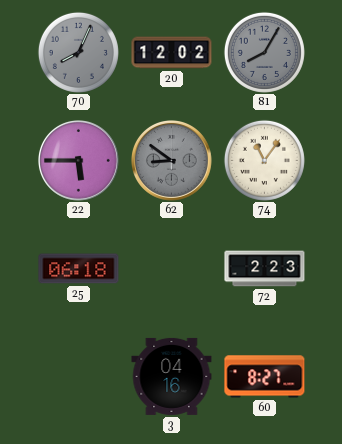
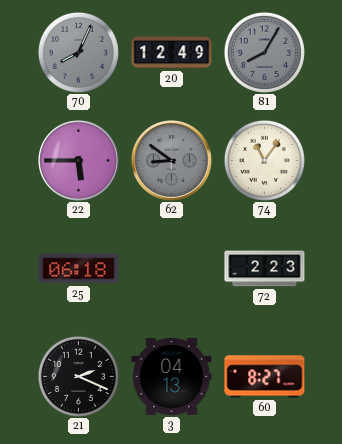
20: 12:02 -> 12:49
21: none -> 2:19
3: 04:16 -> 04:13
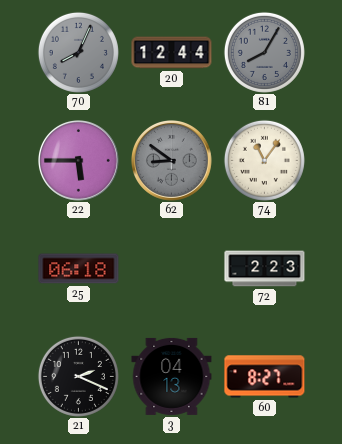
20: 12:49 -> 12:44
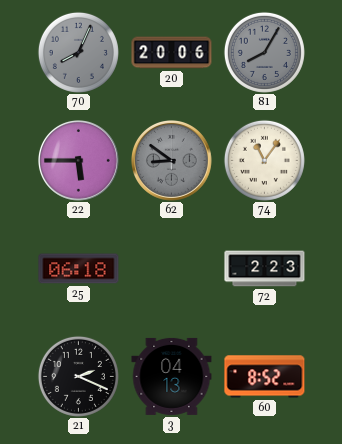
20: 12:44 -> 20:06
60: 8:27 -> 8:52
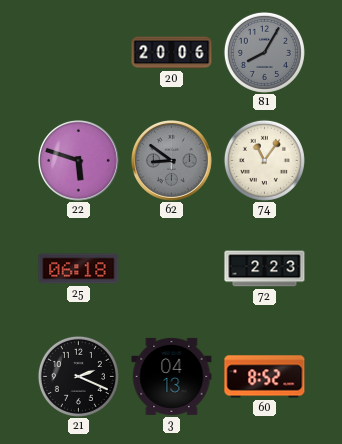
70: 8:04 -> none
22: 5:45 -> 5:48
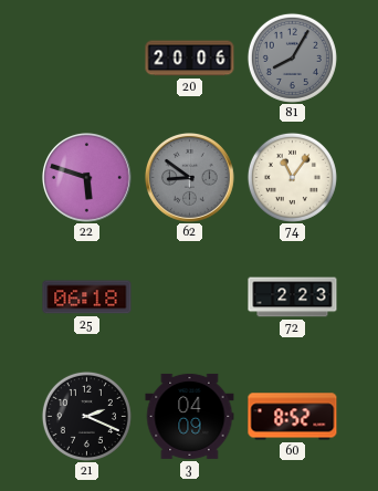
3: 04:13 -> 04:09
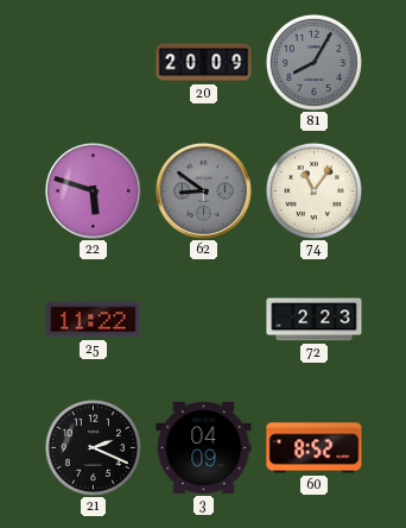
20: 20:06 -> 20:09
25: 06:18 -> 11:22
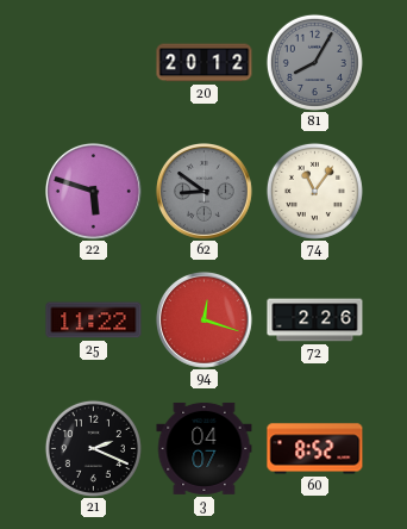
20: 20:09 -> 20:12
94: none -> 12:18
72: 2:23 -> 2:26
3: 04:09 -> 04:07
